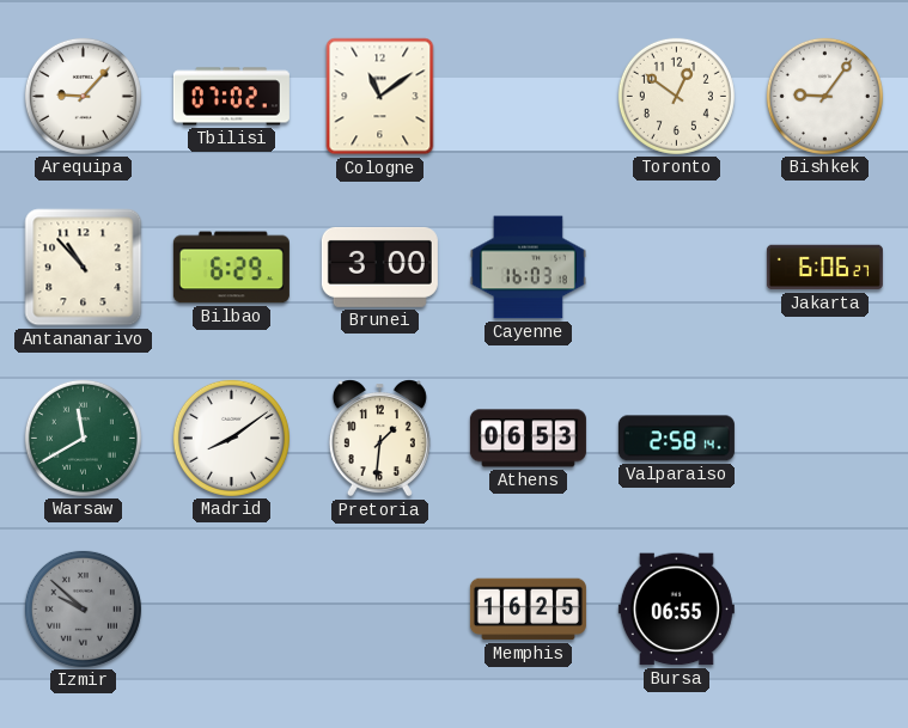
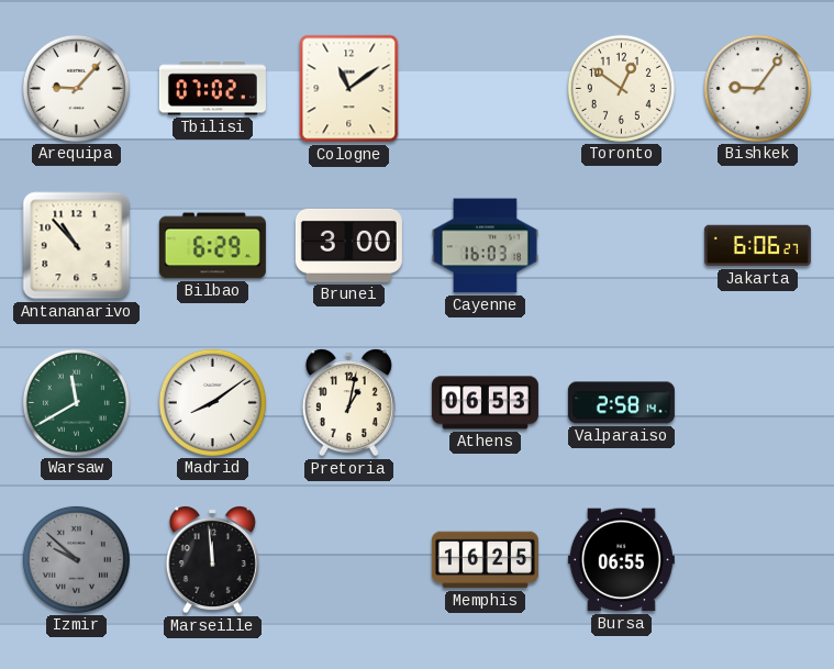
Pretoria: 1:31 -> 1:02
Marseille: none -> 11:59
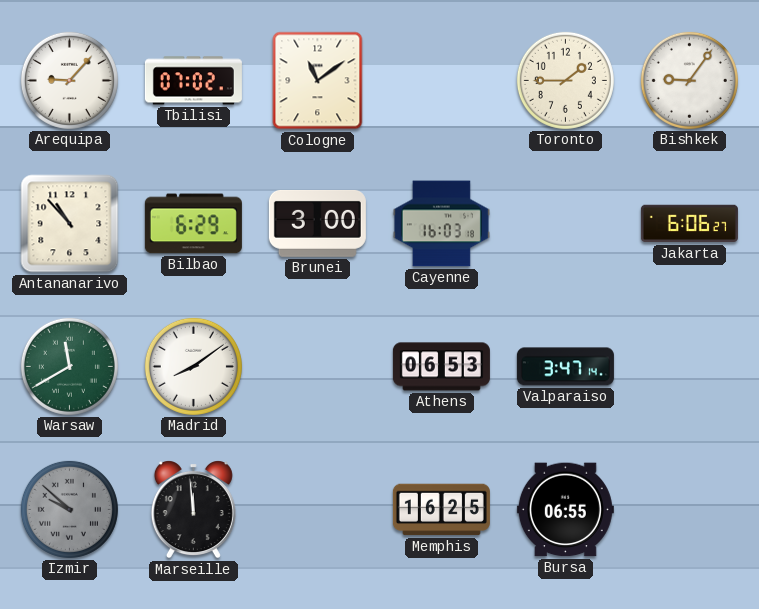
Toronto: 12:51 -> 1:45
Pretoria: 1:02 -> none
Valparaiso: 2:58 -> 3:47
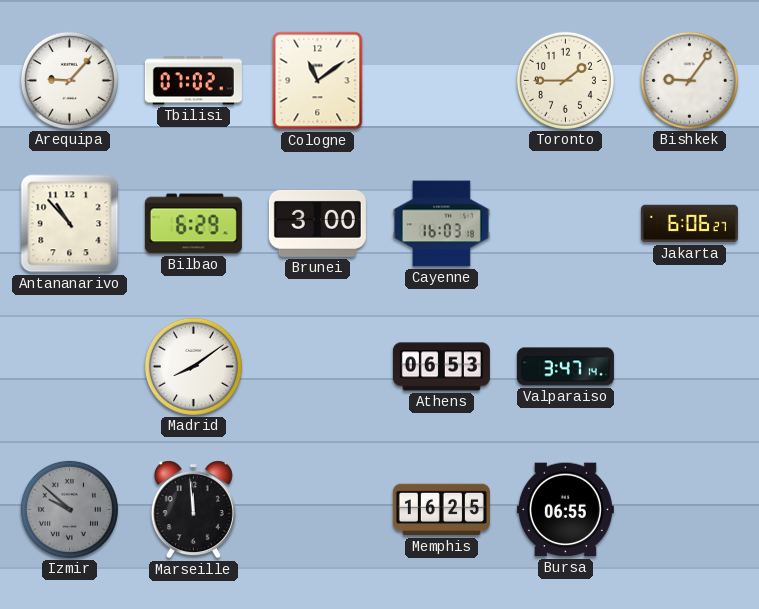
Warsaw: 11:40 -> none
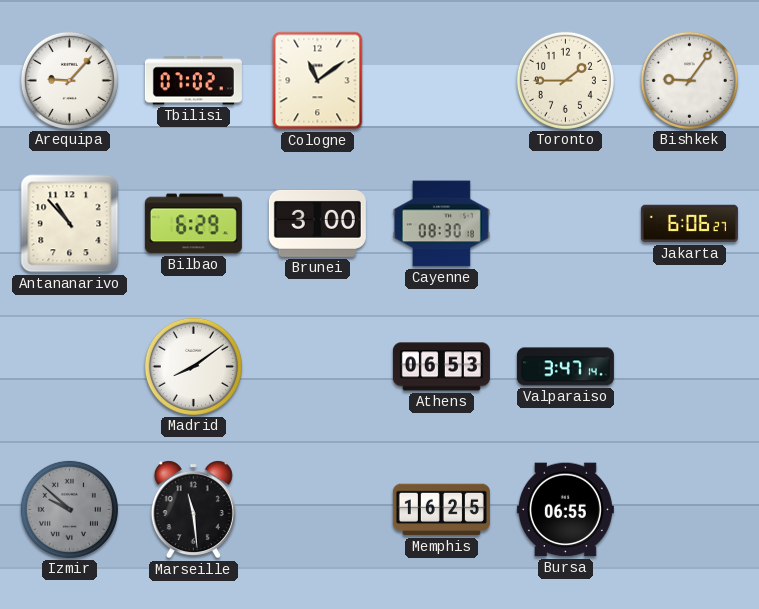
Cayenne: 16:03 -> 08:30
Marseille: 11:59 -> 11:29
